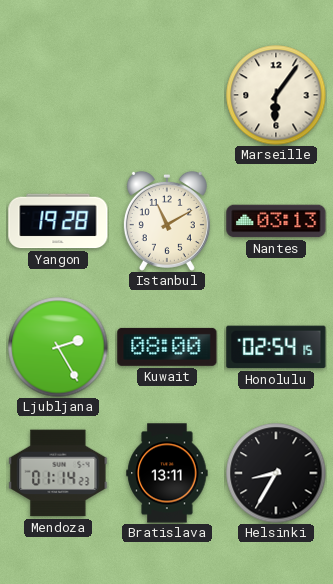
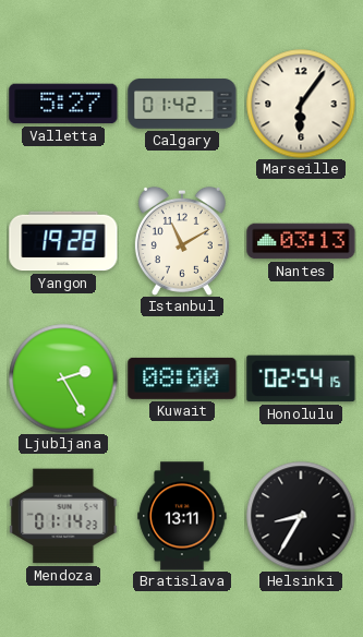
Valletta: none -> 5:27
Calgary: none -> 01:42
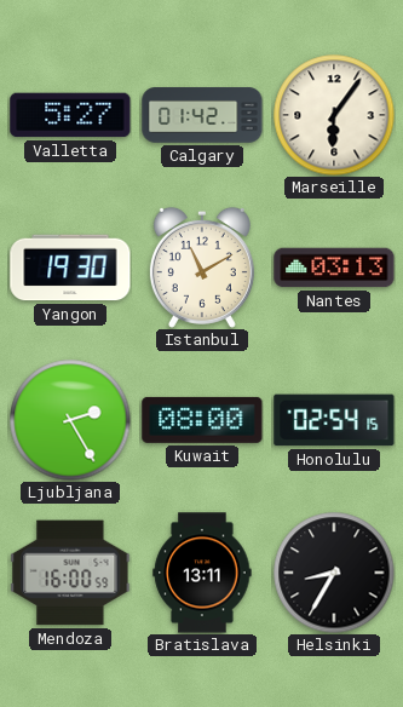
Yangon: 19:28 -> 19:30
Mendoza: 01:14 -> 16:00
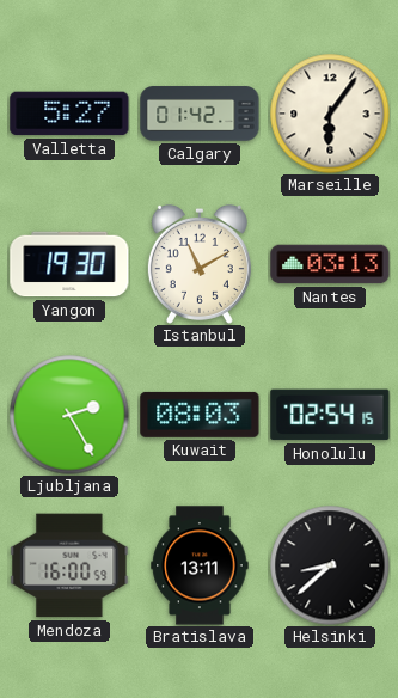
Kuwait: 08:00 -> 08:03
Helsinki: 8:35 -> 8:38
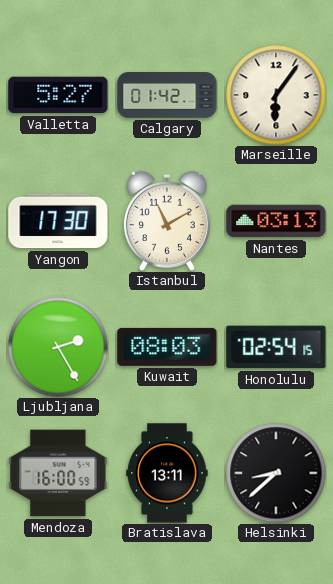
Yangon: 19:30 -> 17:30
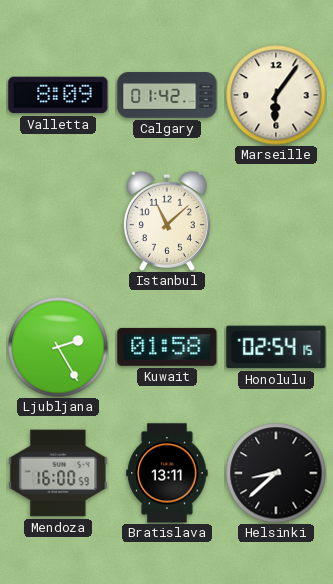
Valletta: 5:27 -> 8:09
Yangon: 17:30 -> none
Istanbul: 11:10 -> 11:08
Nantes: 03:13 -> none
Kuwait: 08:03 -> 01:58
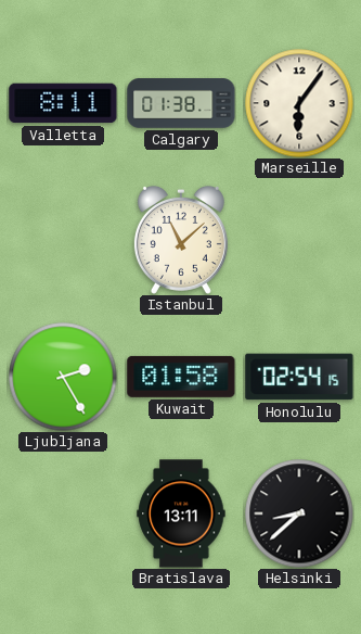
Valletta: 8:09 -> 8:11
Calgary: 01:42 -> 01:38
Mendoza: 16:00 -> none
